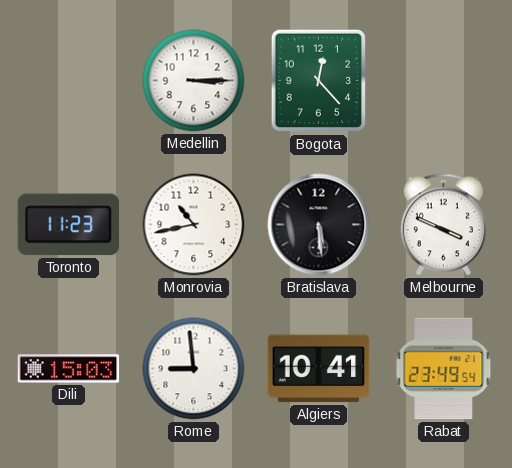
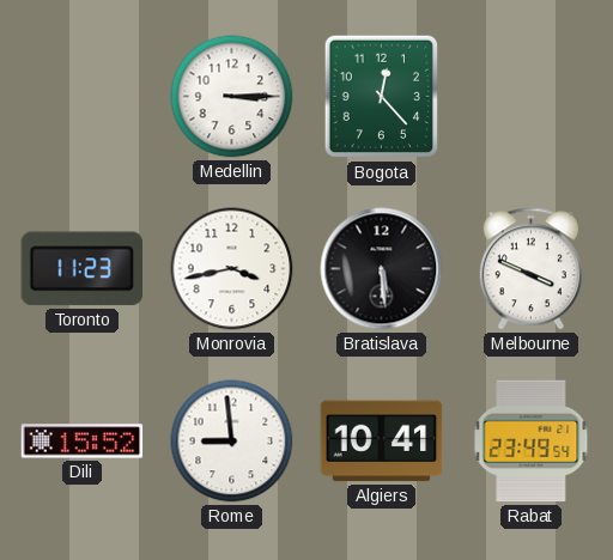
Monrovia: 10:43 -> 3:43
Dili: 15:03 -> 15:52
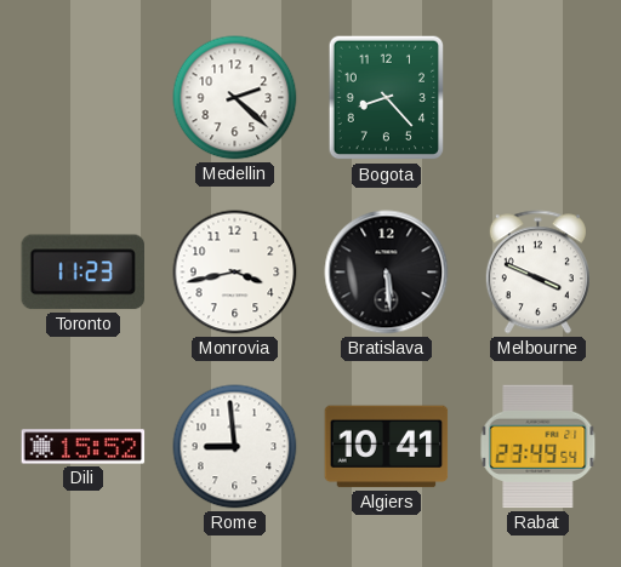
Medellin: 3:15 -> 2:22
Bogota: 12:23 -> 8:23
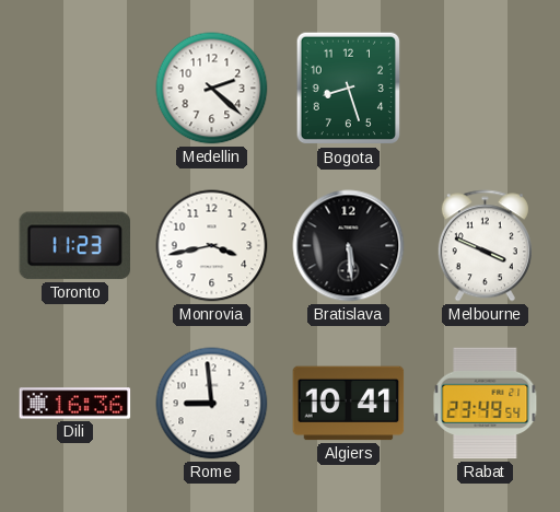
Bogota: 8:23 -> 8:27
Dili: 15:52 -> 16:36
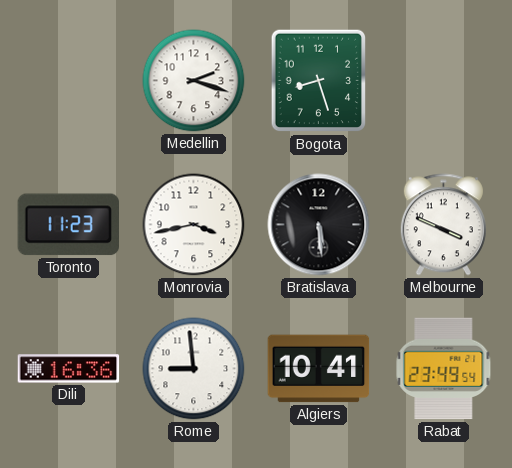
Medellin: 2:22 -> 2:18
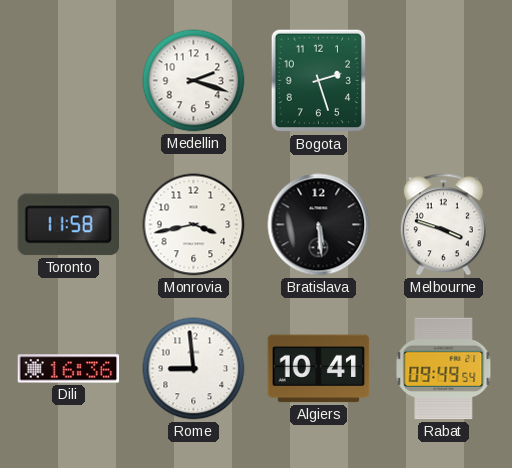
Bogota: 8:27 -> 2:27
Toronto: 11:23 -> 11:58
Melbourne: 3:49 -> 3:48
Rabat: 23:49 -> 09:49
